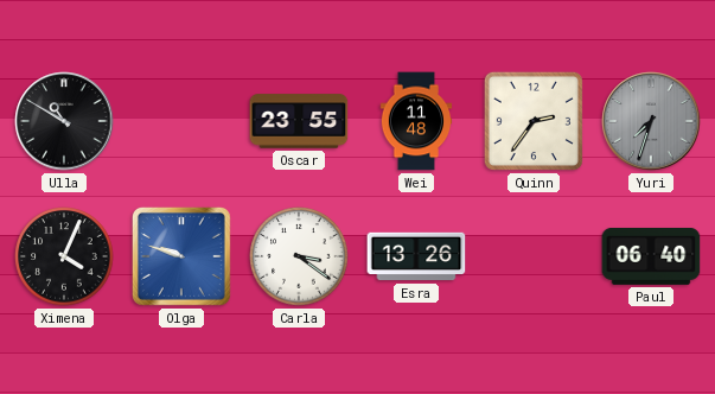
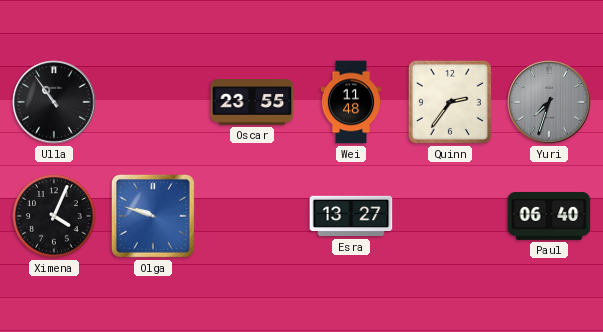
Ulla: 10:50 -> 10:54
Carla: 3:21 -> none
Esra: 13:26 -> 13:27
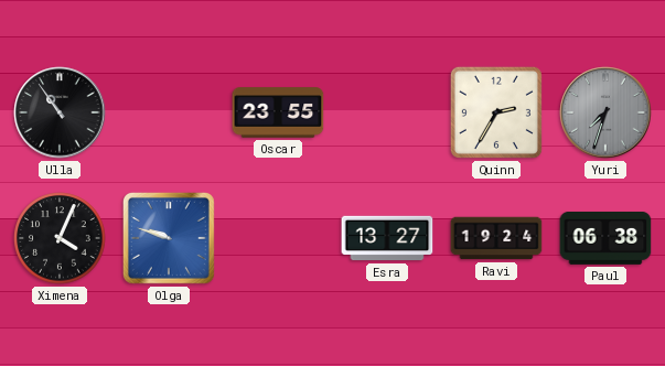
Wei: 11:48 -> none
Quinn: 2:36 -> 2:35
Ravi: none -> 19:24
Paul: 06:40 -> 06:38
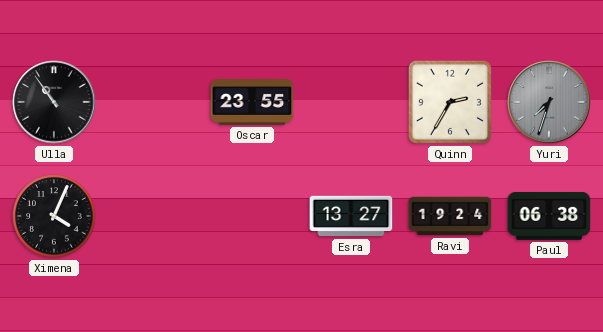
Olga: 9:48 -> none
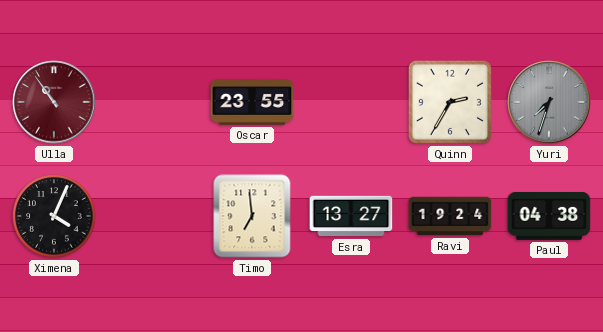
Ulla dial: black -> burgundy
Timo: none -> 6:59
Paul: 06:38 -> 04:38
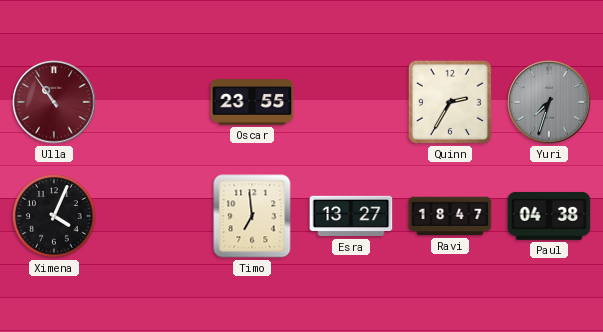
Ravi: 19:24 -> 18:47
